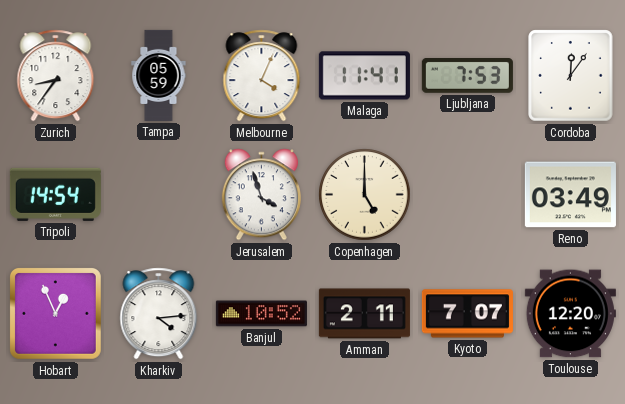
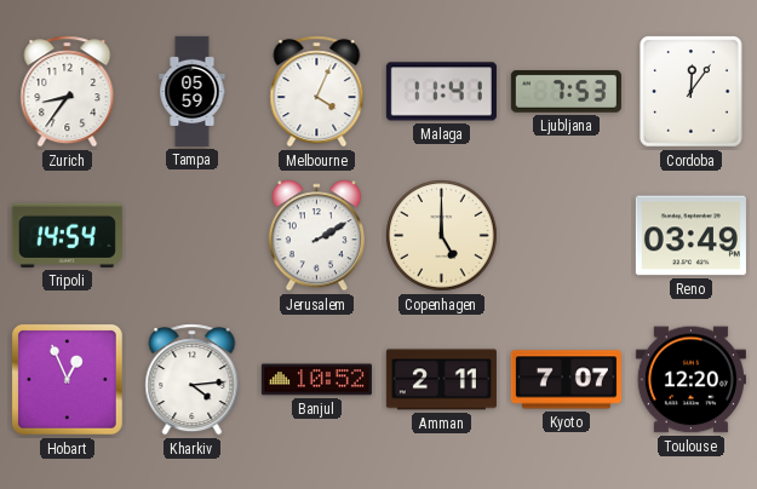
Jerusalem: 3:57 -> 2:10
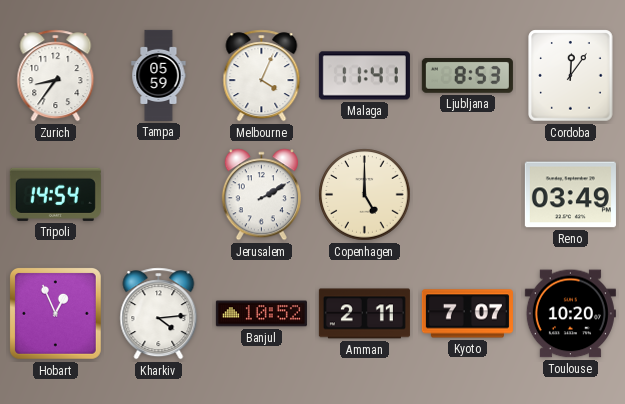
Ljubljana: 7:53 -> 8:53
Toulouse: 12:20 -> 10:20
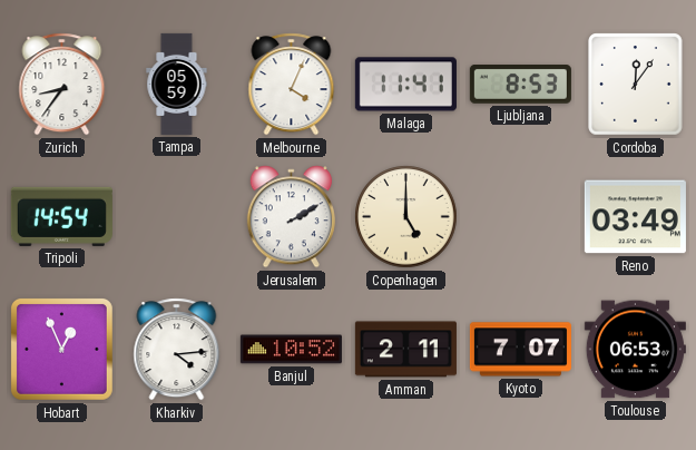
Toulouse: 10:20 -> 06:53
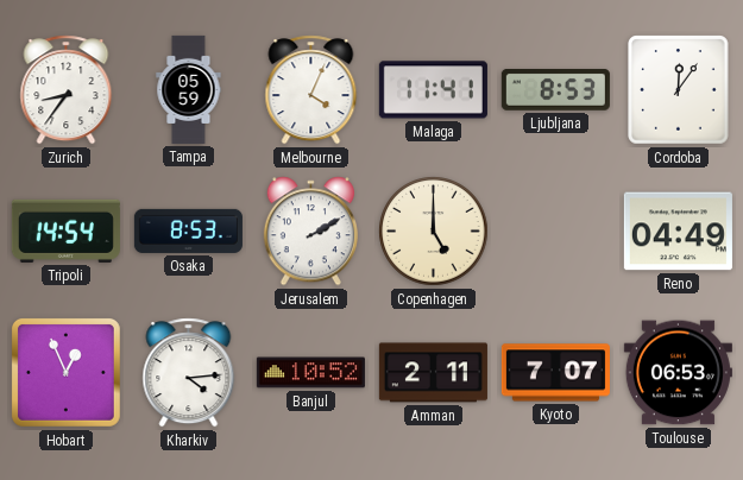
Osaka: none -> 8:53
Reno: 03:49 -> 04:49
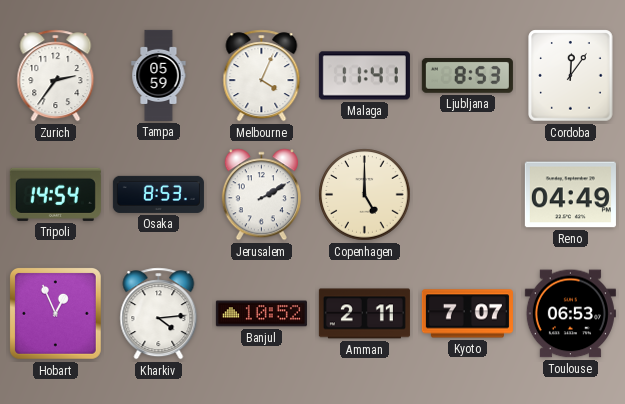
Zurich: 8:36 -> 2:36
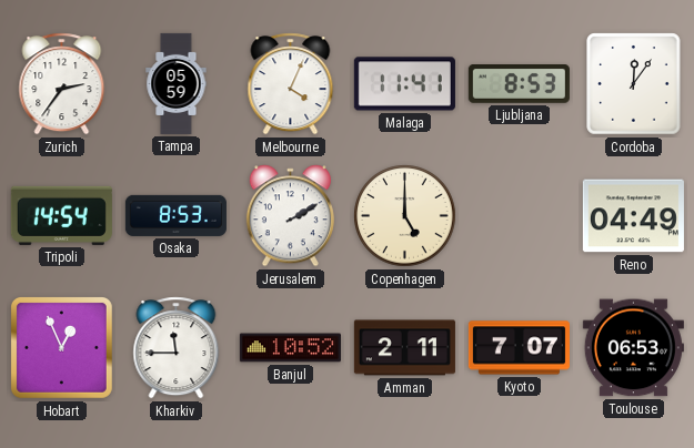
Kharkiv: 4:14 -> 11:45
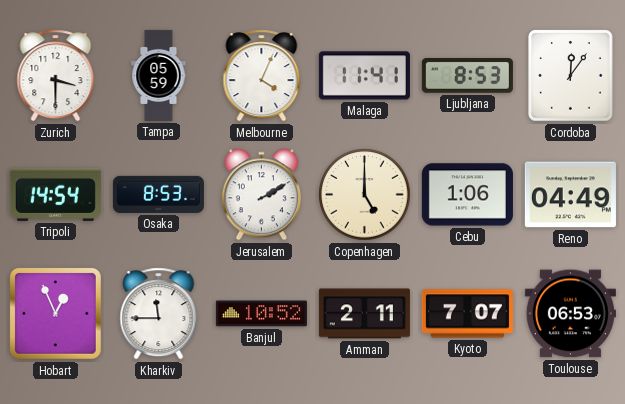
Zurich: 2:36 -> 3:30
Cebu: none -> 1:06
